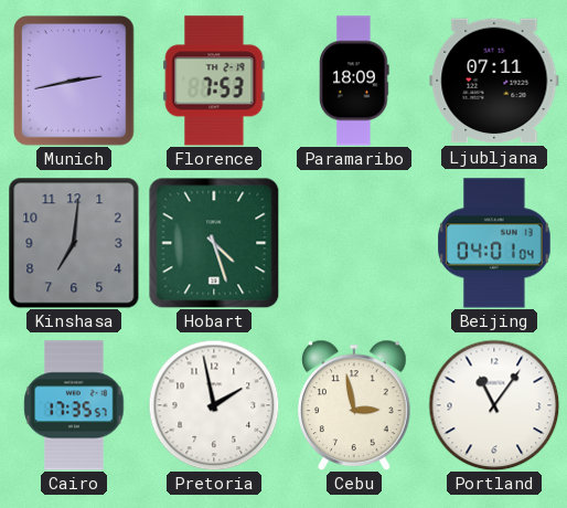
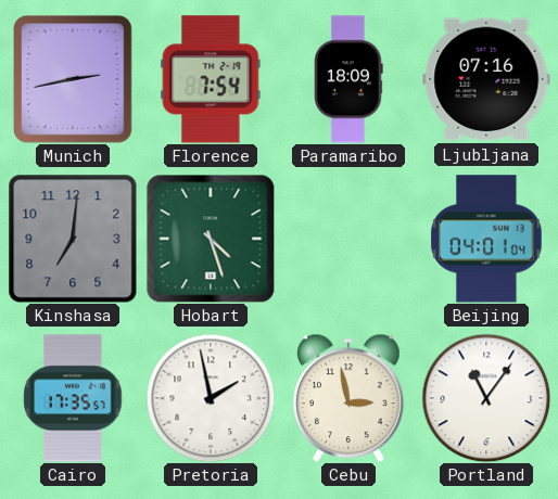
Florence: 7:53 -> 7:54
Ljubljana: 07:11 -> 07:16
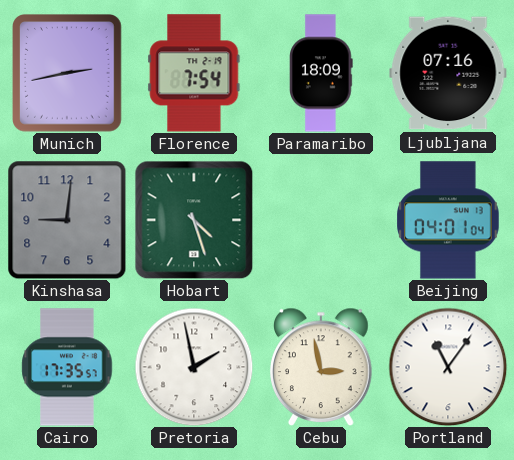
Kinshasa: 7:01 -> 9:01
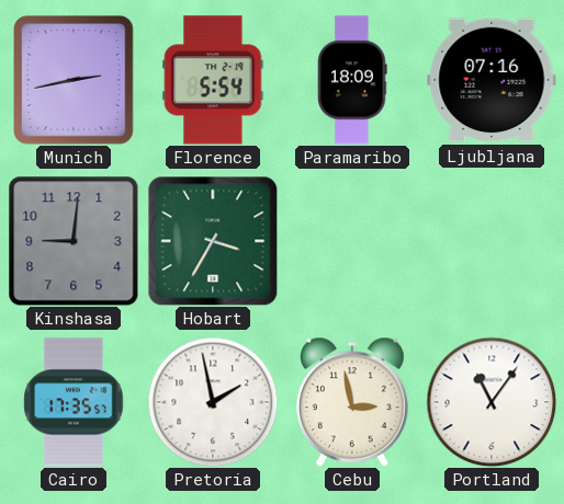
Florence: 7:54 -> 5:54
Hobart: 4:27 -> 3:35
Beijing: 04:01 -> none
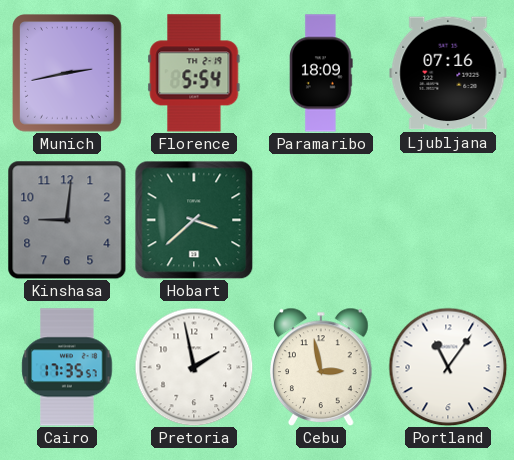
Hobart: 3:35 -> 3:38
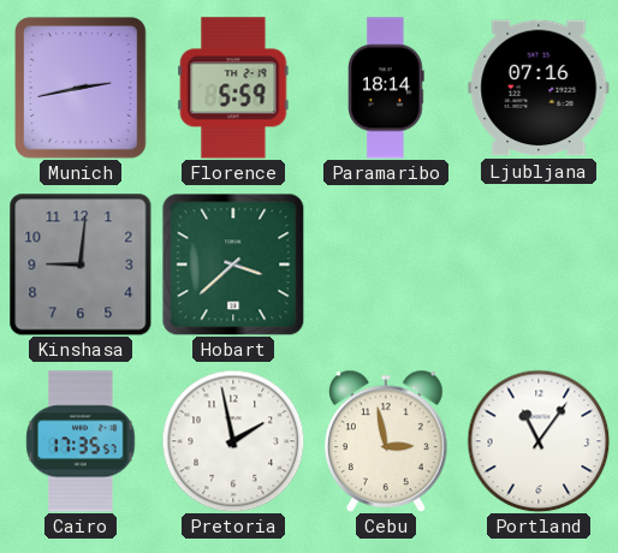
Florence: 5:54 -> 5:59
Paramaribo: 18:09 -> 18:14
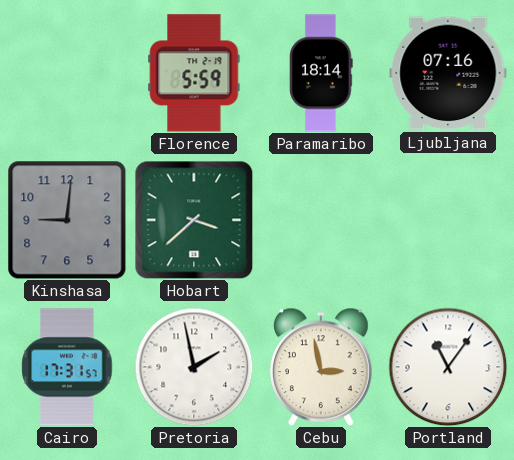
Munich: 2:43 -> none
Cairo: 17:35 -> 17:31
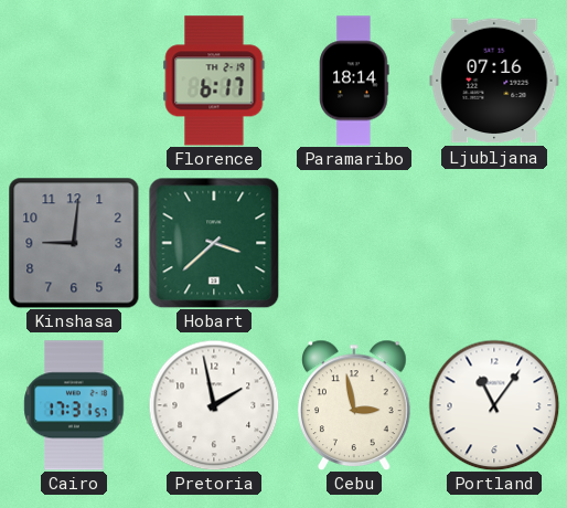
Florence: 5:59 -> 6:17
